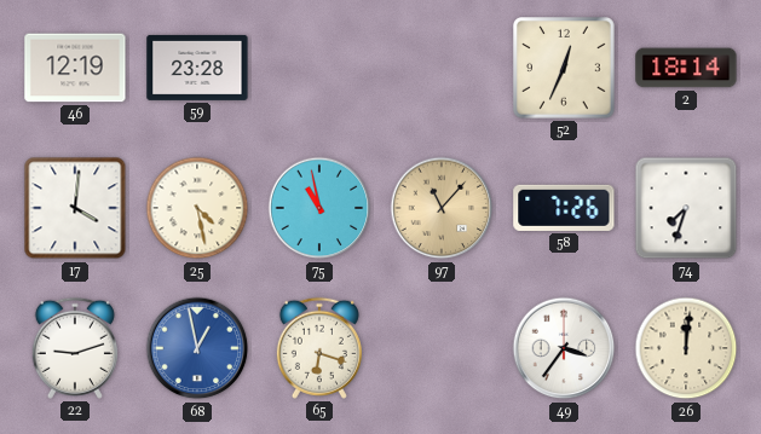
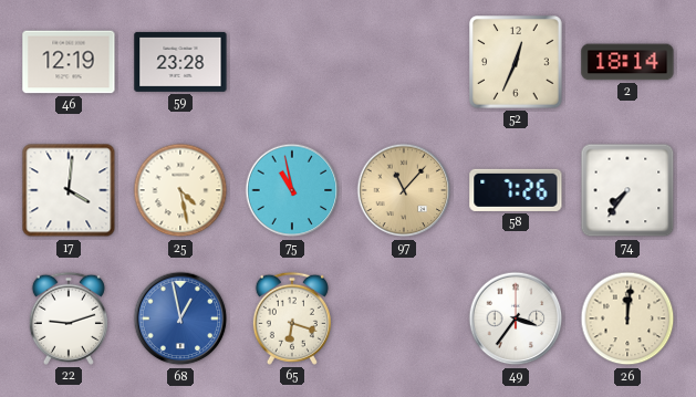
74: 7:33 -> 7:36
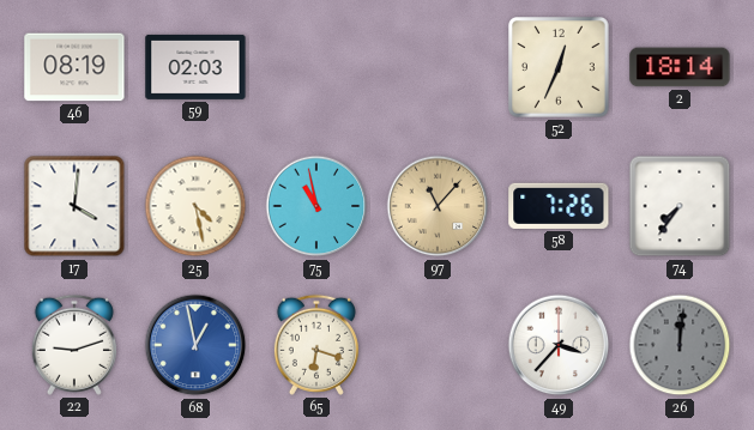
46: 12:19 -> 08:19
59: 23:28 -> 02:03
49: 3:36 -> 3:37
26 dial: cream -> grey
